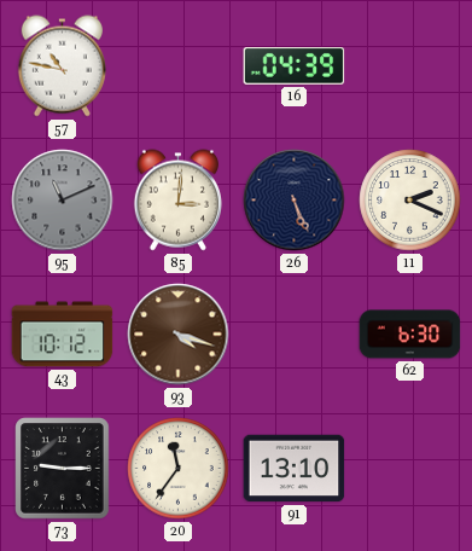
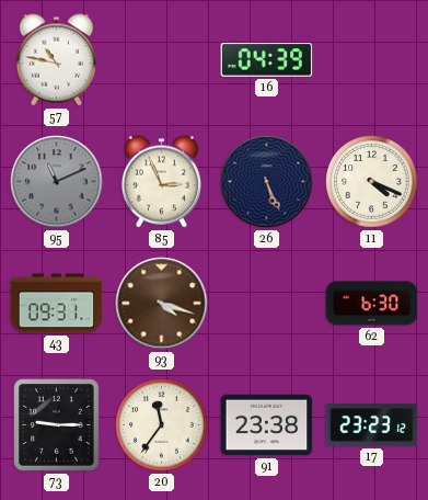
85: 3:01 -> 2:56
11: 2:19 -> 4:19
43: 10:12 -> 09:31
91: 13:10 -> 23:38
17: none -> 23:23
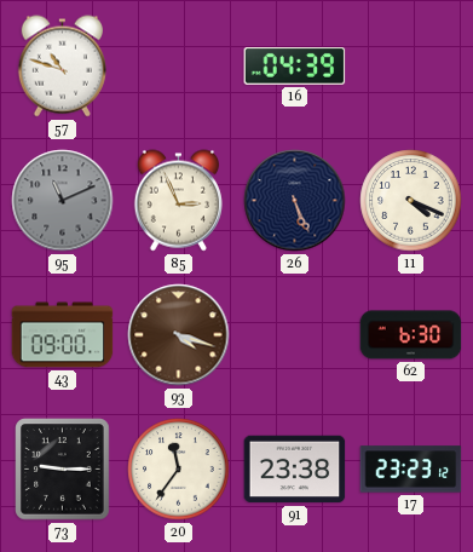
57: 10:47 -> 10:48
43: 09:31 -> 09:00
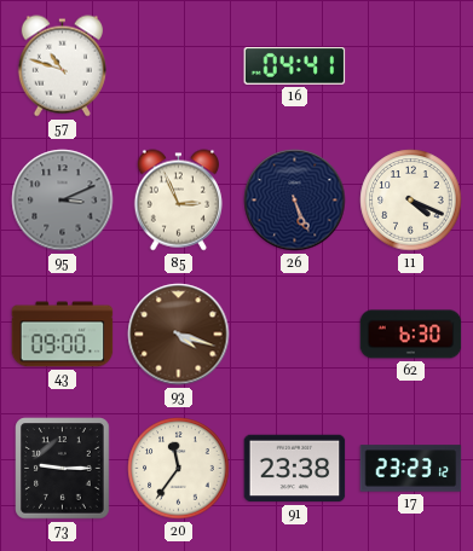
16: 04:39 -> 04:41
95: 11:11 -> 3:11
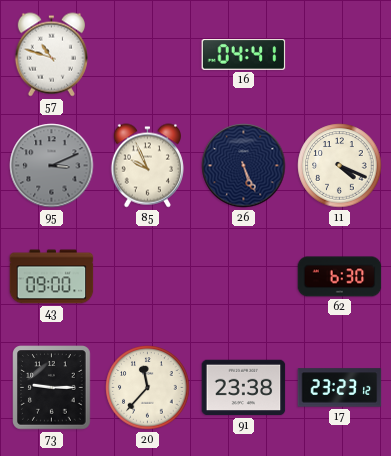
85: 2:56 -> 9:56
93: 4:18 -> none
20: 11:36 -> 11:37
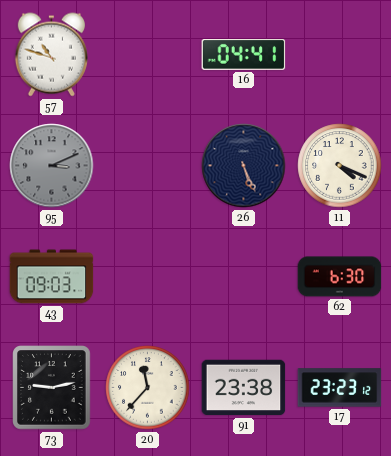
85: 9:56 -> none
43: 09:00 -> 09:03
73: 9:15 -> 9:13
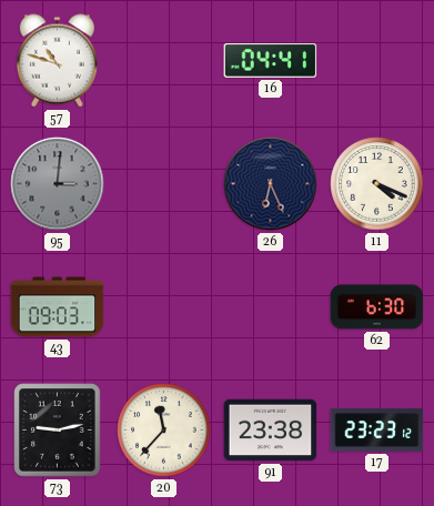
95: 3:11 -> 3:01
26: 5:26 -> 6:26
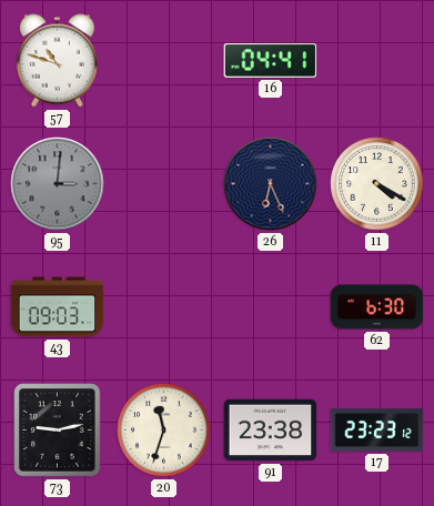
11: 4:19 -> 4:20
20: 11:37 -> 11:33
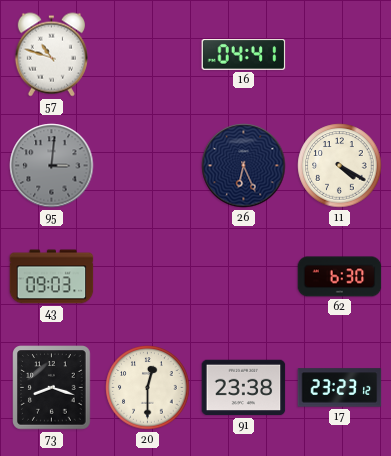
73: 9:13 -> 8:18
20: 11:33 -> 12:30
